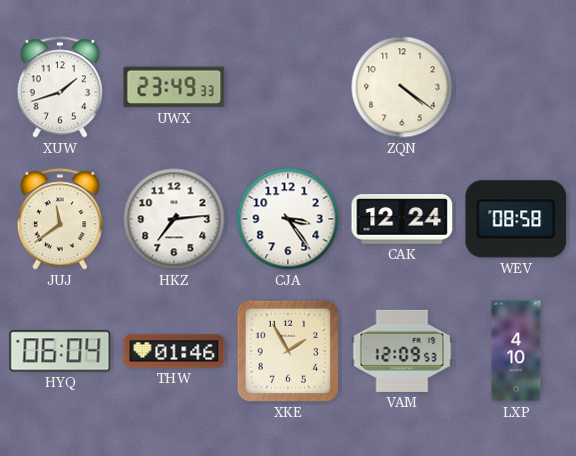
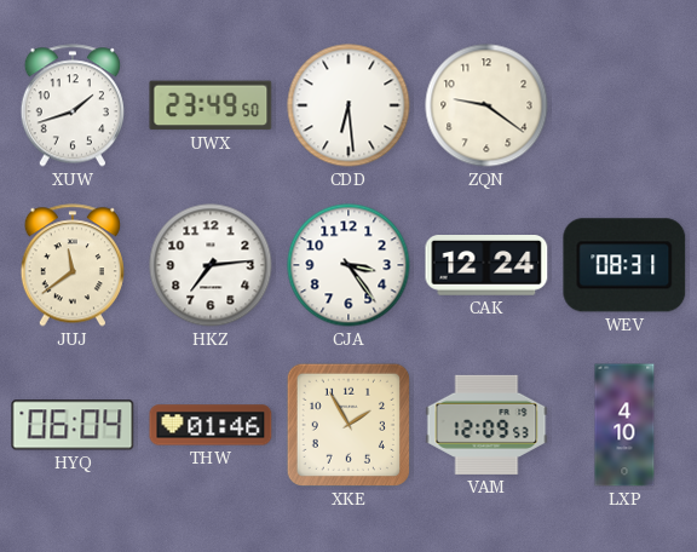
UWX: 23:49:33 -> 23:49:50
CDD: none -> 6:29
ZQN: 4:21 -> 9:21
WEV: 08:58 -> 08:31
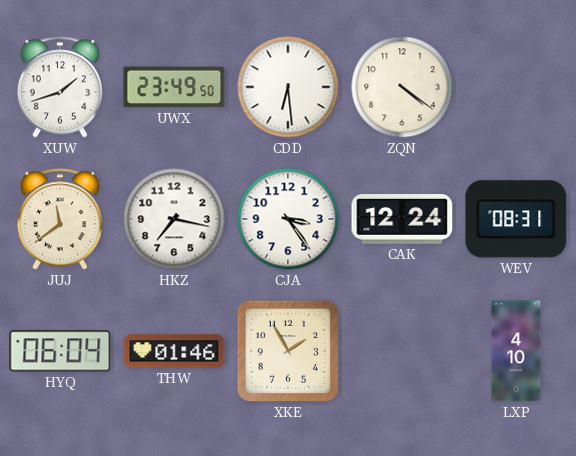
ZQN: 9:21 -> 4:21
HKZ: 7:14 -> 7:17
VAM: 12:09 -> none
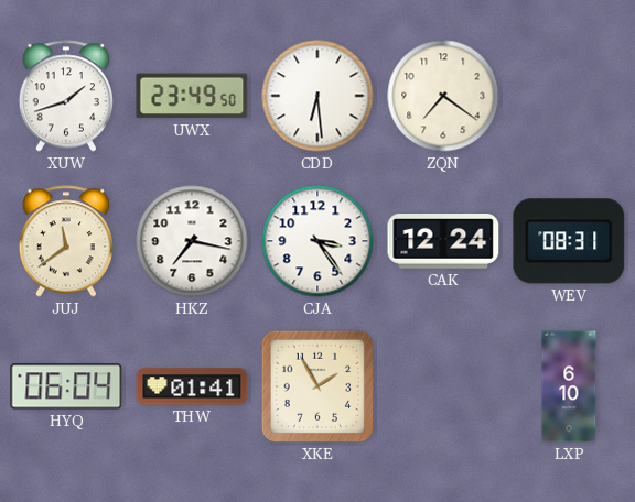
ZQN: 4:21 -> 7:21
THW: 01:46 -> 01:41
LXP: 4:10 -> 6:10
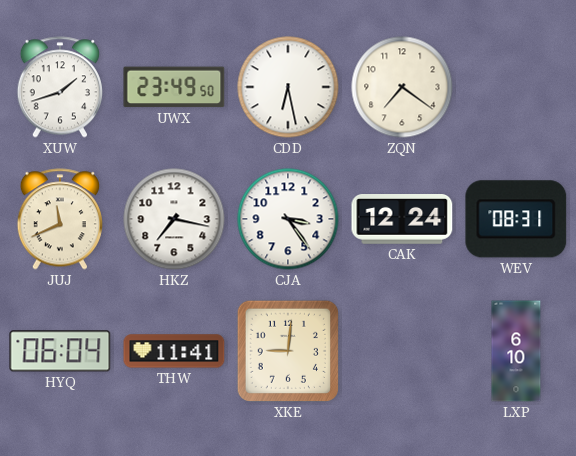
CDD: 6:29 -> 6:28
JUJ: 11:39 -> 11:41
THW: 01:41 -> 11:41
XKE: 1:55 -> 9:01
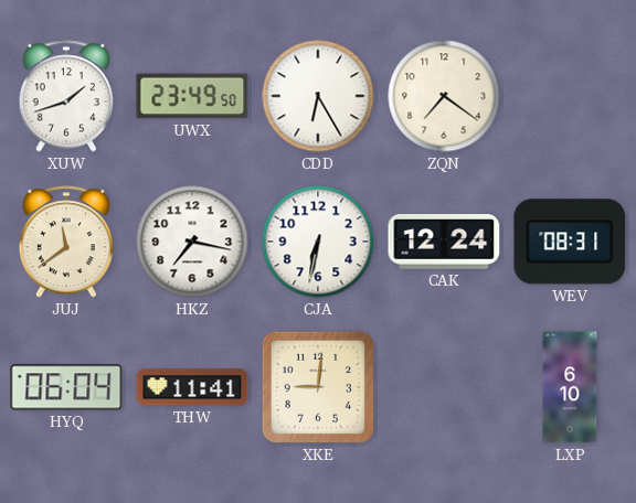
CDD: 6:28 -> 6:25
JUJ: 11:41 -> 11:39
CJA: 3:24 -> 6:32
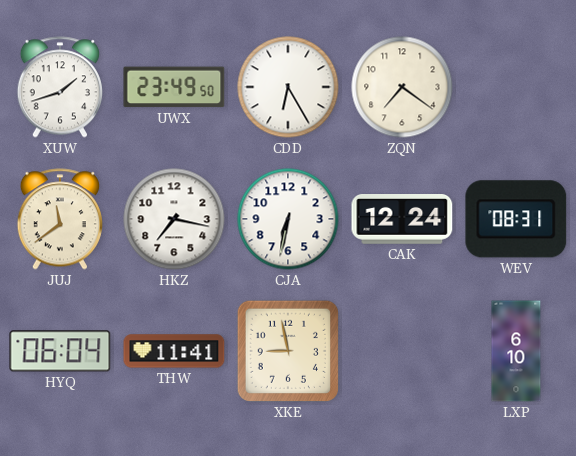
XKE: 9:01 -> 8:58
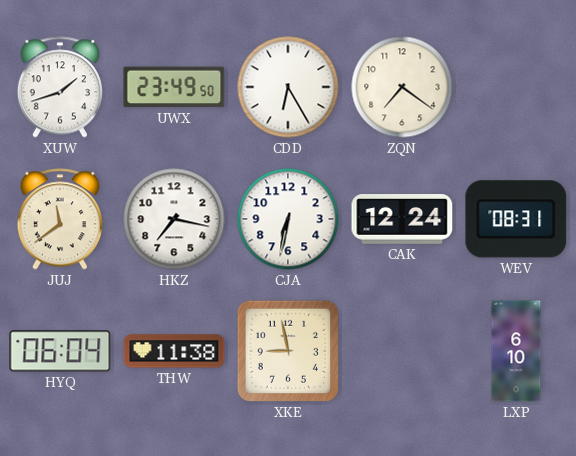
THW: 11:41 -> 11:38
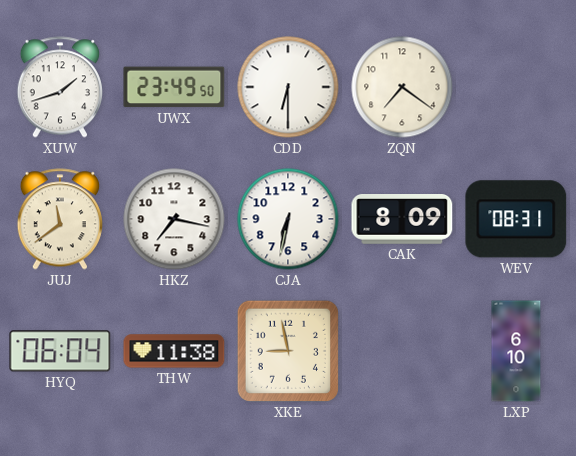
CDD: 6:25 -> 6:30
CAK: 12:24 -> 8:09
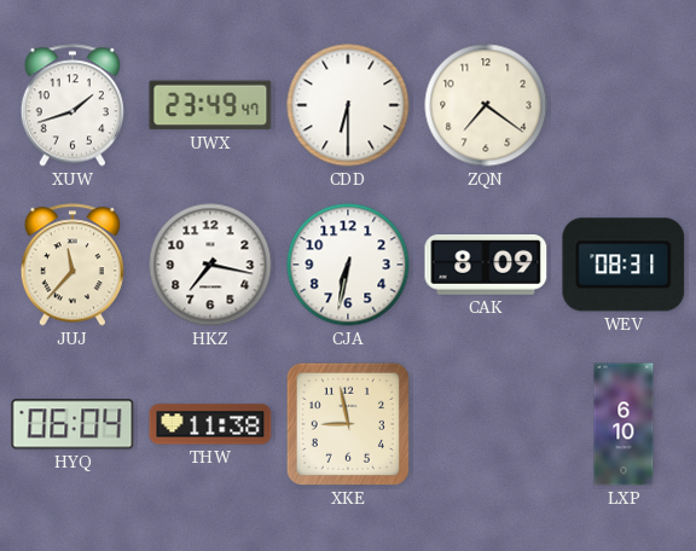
UWX: 23:49:50 -> 23:49:47
JUJ: 11:39 -> 11:37
